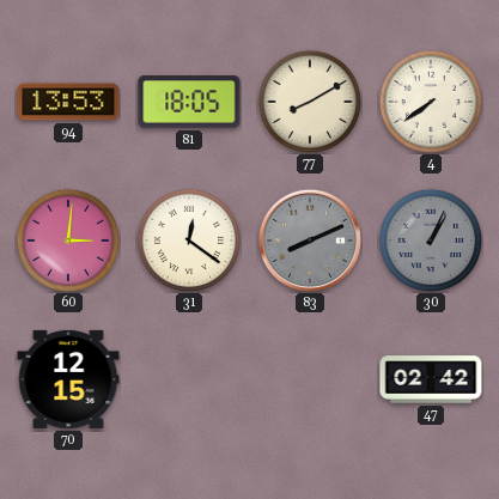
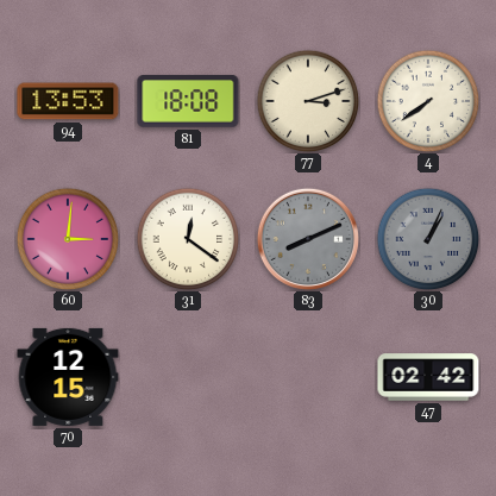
81: 18:05 -> 18:08
77: 8:10 -> 3:12
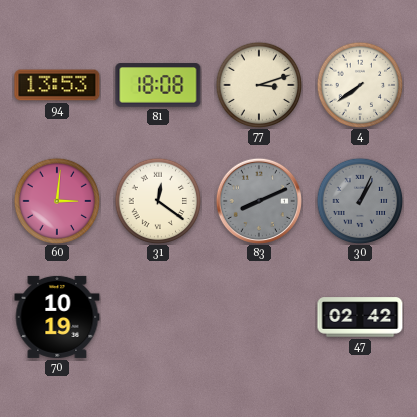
70: 12:15 -> 10:19
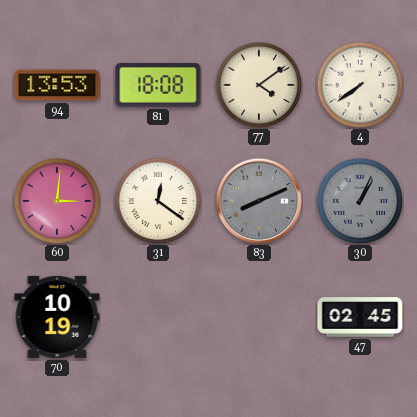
77: 3:12 -> 4:09
47: 02:42 -> 02:45
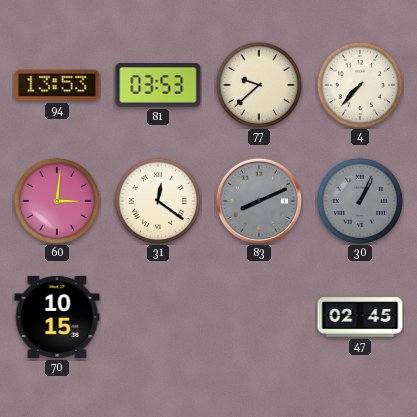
81: 18:08 -> 03:53
77: 4:09 -> 9:38
4: 7:39 -> 7:37
70: 10:19 -> 10:15
